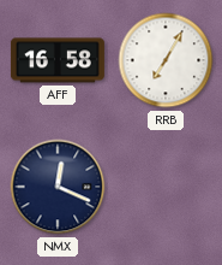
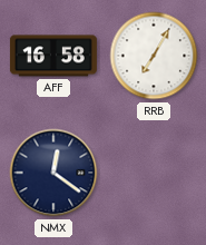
NMX: 12:19 -> 12:21
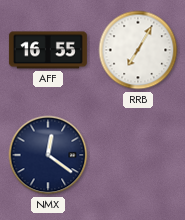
AFF: 16:58 -> 16:55
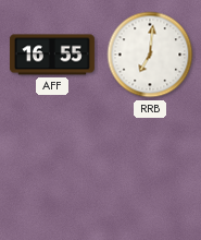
RRB: 7:05 -> 7:01
NMX: 12:21 -> none
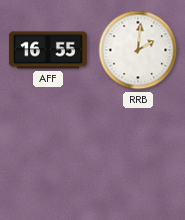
RRB: 7:01 -> 2:01
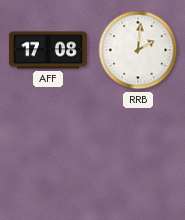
AFF: 16:55 -> 17:08
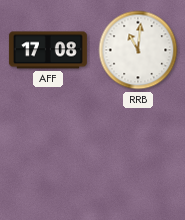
RRB: 2:01 -> 11:01
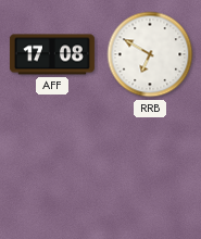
RRB: 11:01 -> 6:50
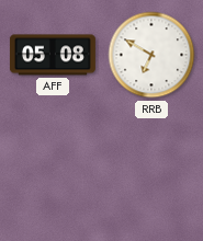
AFF: 17:08 -> 05:08
